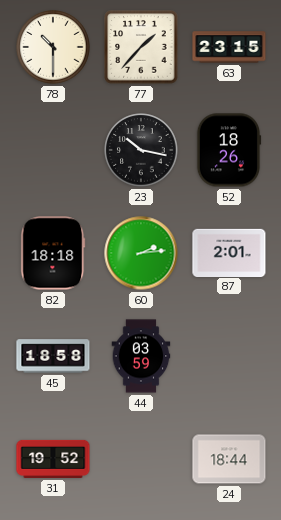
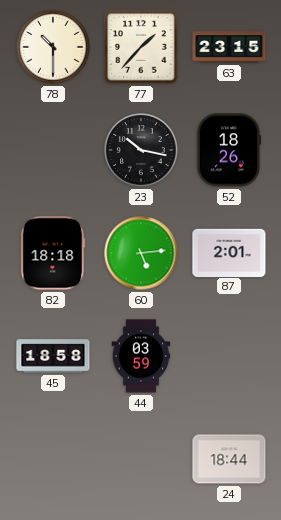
60: 2:14 -> 5:14
31: 19:52 -> none
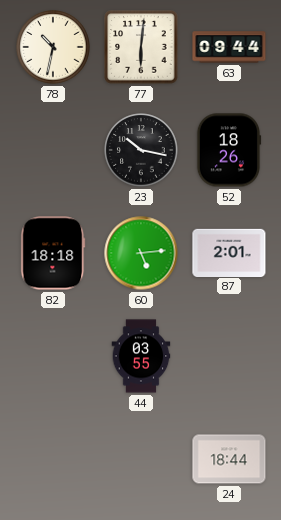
78: 10:30 -> 10:32
77: 1:37 -> 6:01
63: 23:15 -> 09:44
45: 18:58 -> none
44: 03:59 -> 03:55
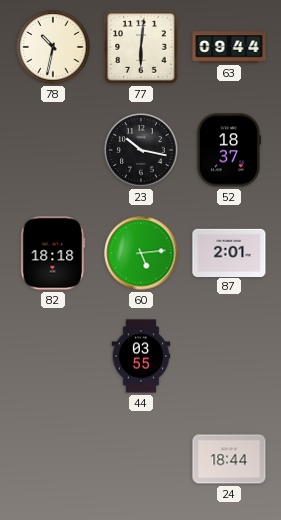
52: 18:26 -> 18:37
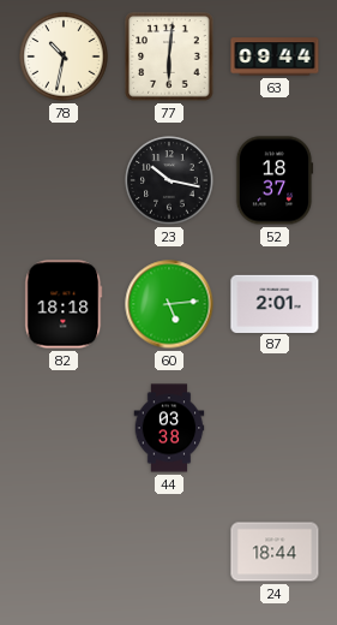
44: 03:55 -> 03:38
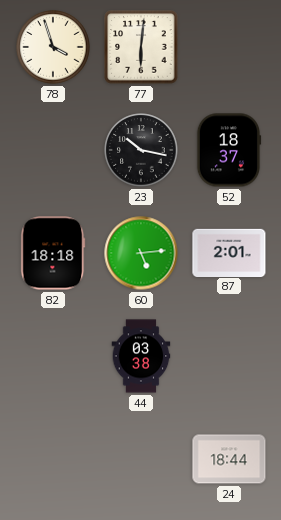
78: 10:32 -> 3:57
63: 09:44 -> none
